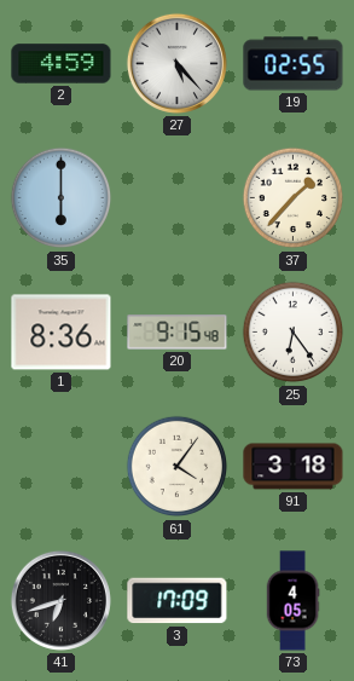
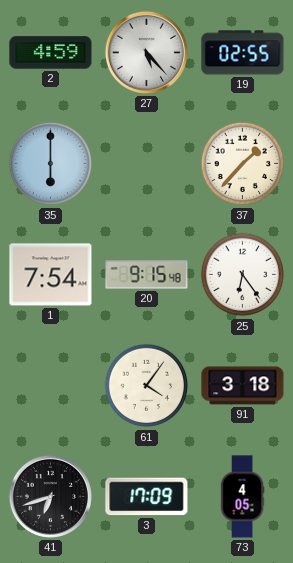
1: 8:36 -> 7:54
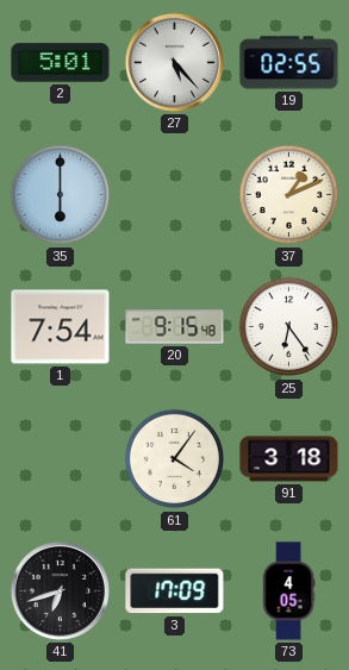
2: 4:59 -> 5:01
37: 1:37 -> 1:11
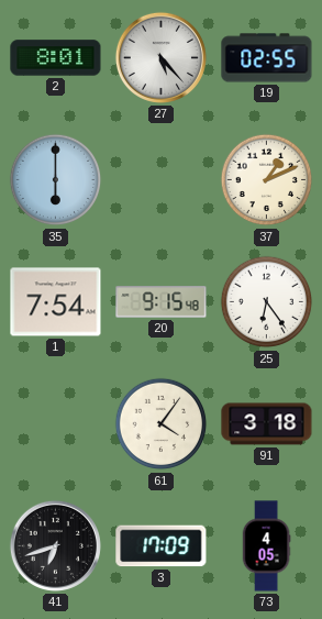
2: 5:01 -> 8:01
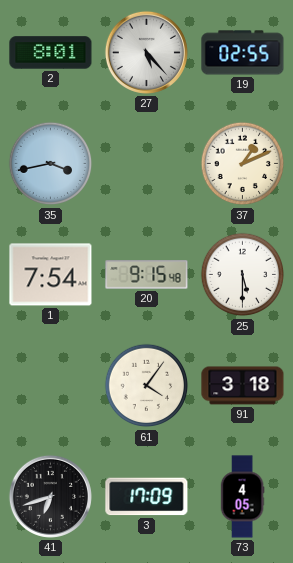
35: 6:00 -> 3:43
25: 6:24 -> 5:30
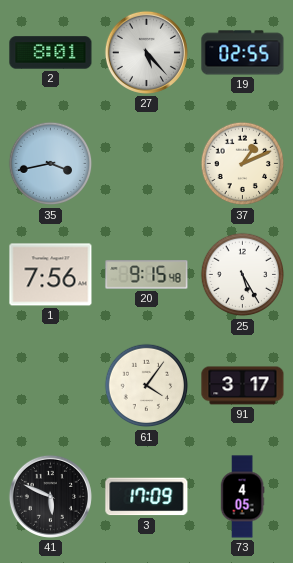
1: 7:54 -> 7:56
25: 5:30 -> 5:25
91: 3:18 -> 3:17
41: 6:42 -> 5:49
